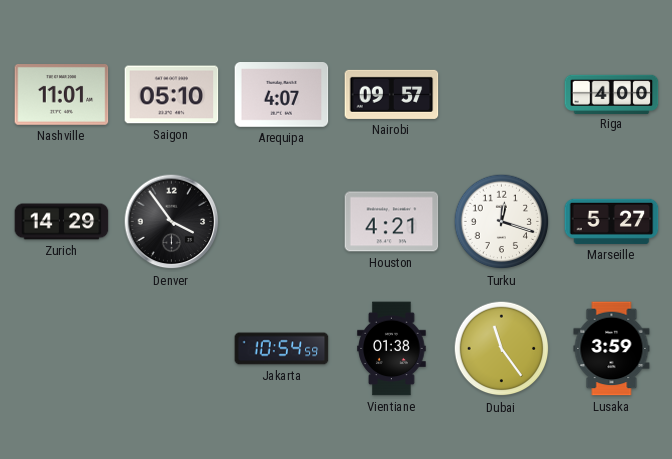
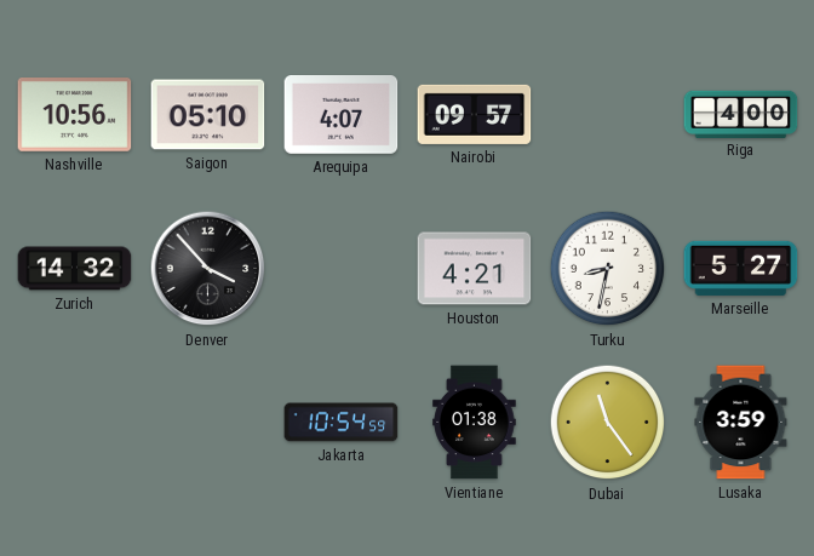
Nashville: 11:01 -> 10:56
Zurich: 14:29 -> 14:32
Denver: 3:54 -> 3:53
Turku: 12:18 -> 8:32
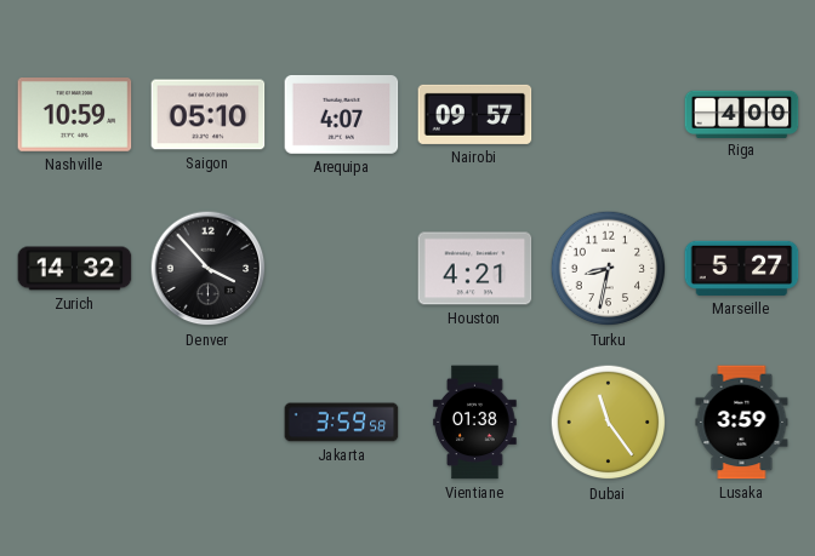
Nashville: 10:56 -> 10:59
Jakarta: 10:54 -> 3:59
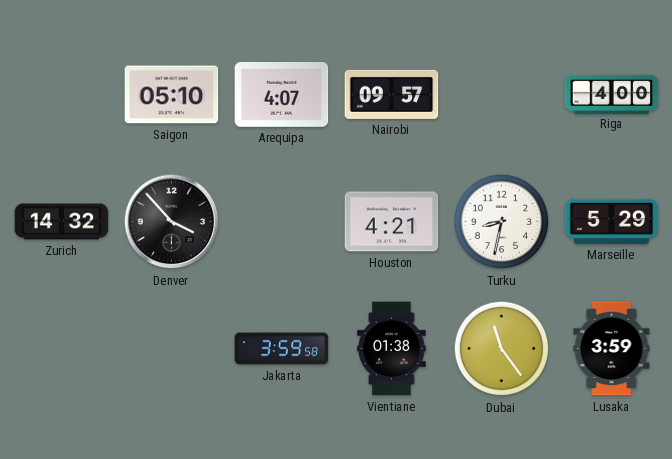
Nashville: 10:59 -> none
Marseille: 5:27 -> 5:29
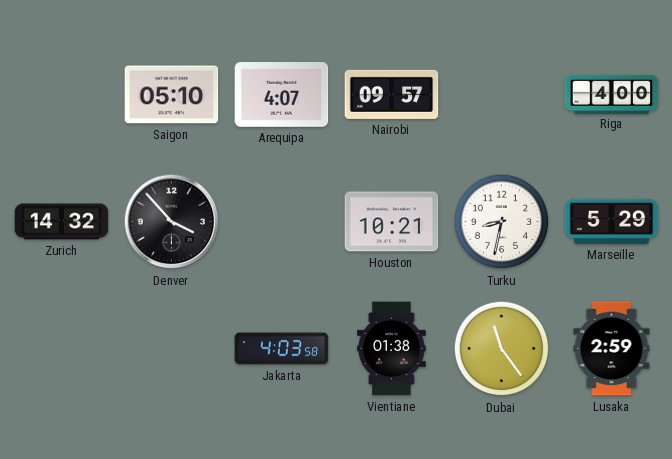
Houston: 4:21 -> 10:21
Jakarta: 3:59 -> 4:03
Lusaka: 3:59 -> 2:59
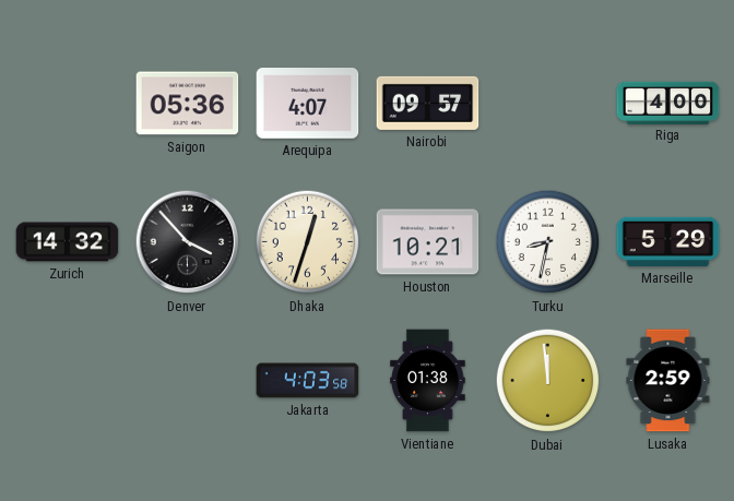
Saigon: 05:10 -> 05:36
Dhaka: none -> 12:33
Dubai: 11:24 -> 11:59
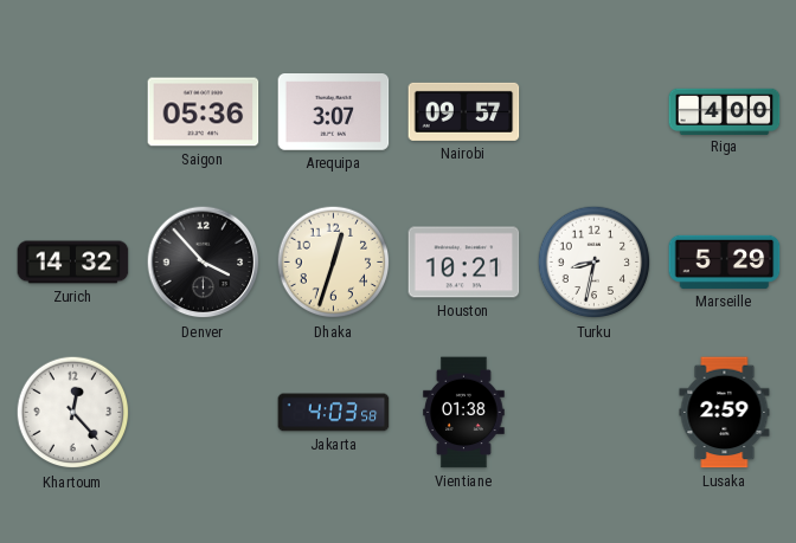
Arequipa: 4:07 -> 3:07
Khartoum: none -> 12:23
Dubai: 11:59 -> none
